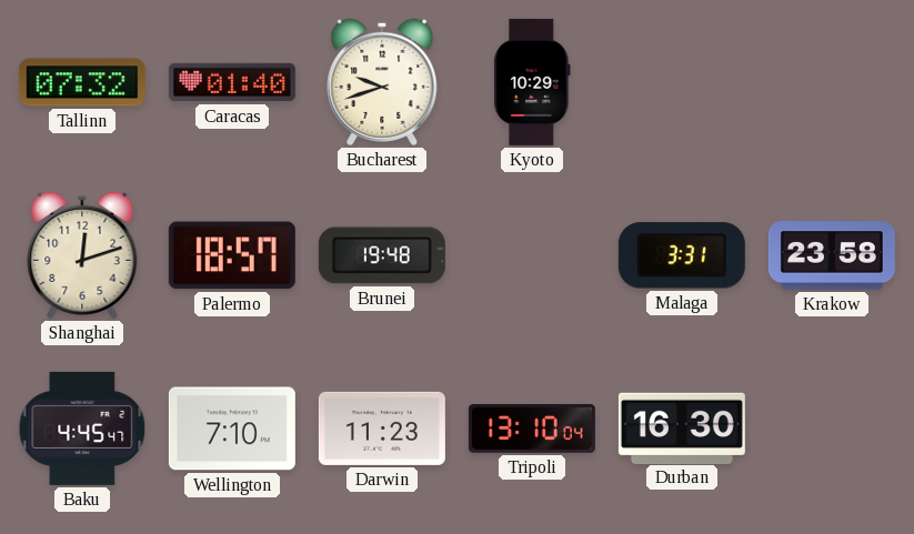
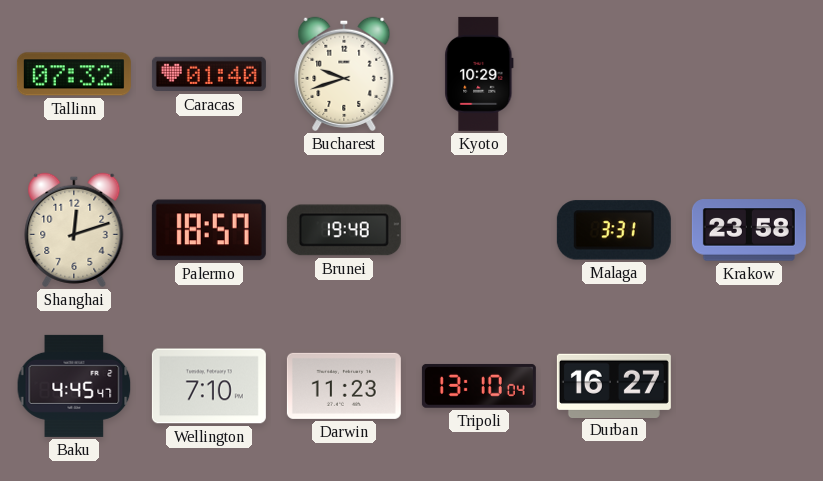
Durban: 16:30 -> 16:27
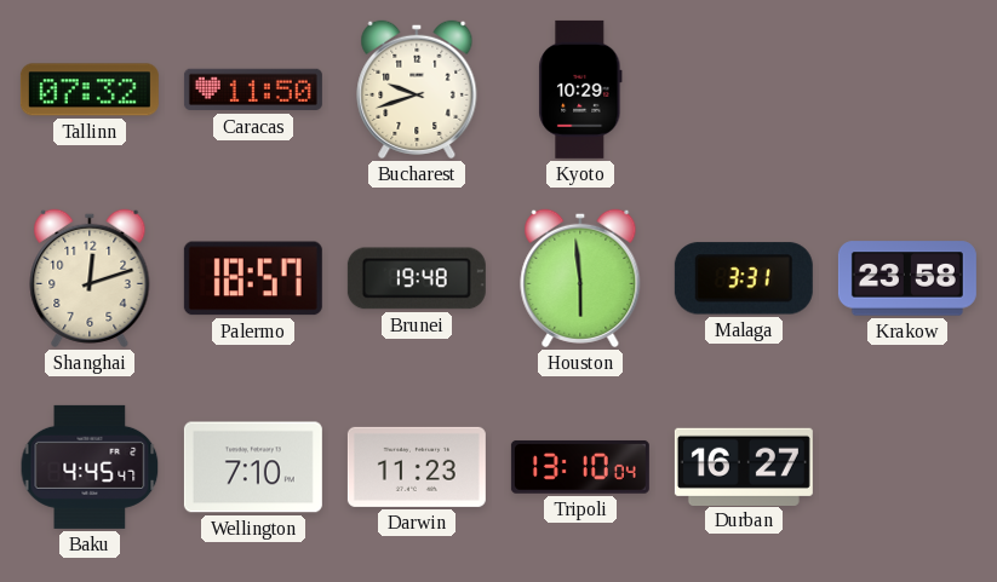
Caracas: 01:40 -> 11:50
Houston: none -> 5:59
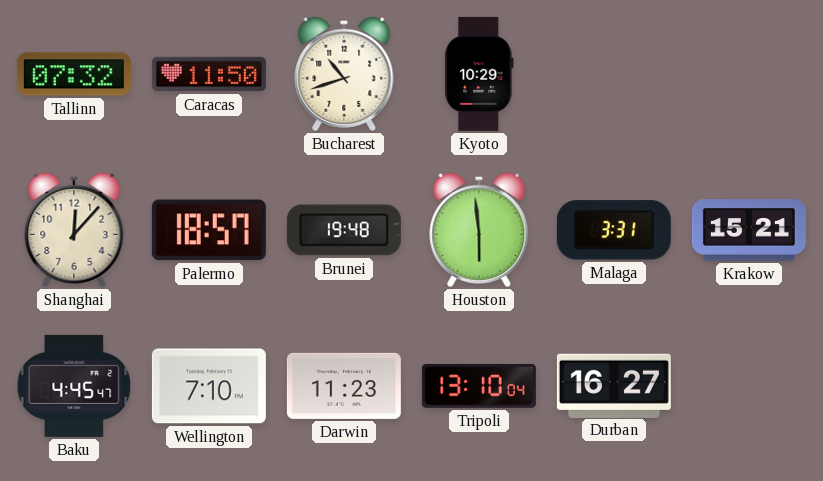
Bucharest: 9:42 -> 10:42
Shanghai: 12:12 -> 12:07
Krakow: 23:58 -> 15:21
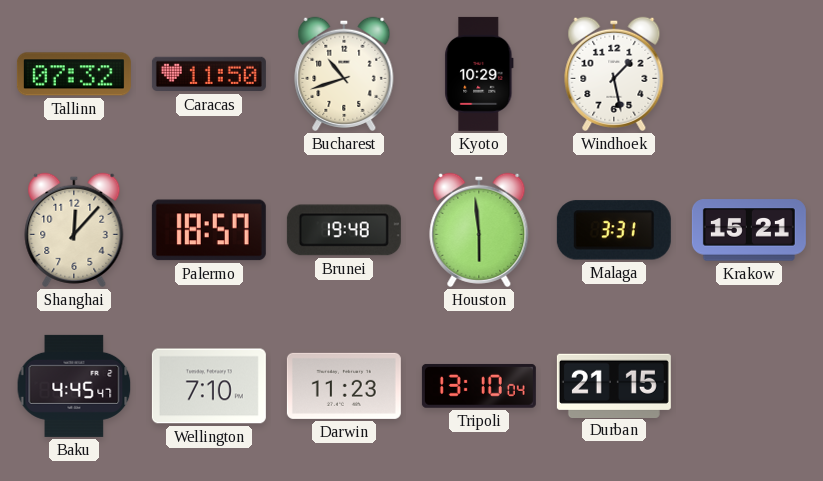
Windhoek: none -> 1:28
Durban: 16:27 -> 21:15
